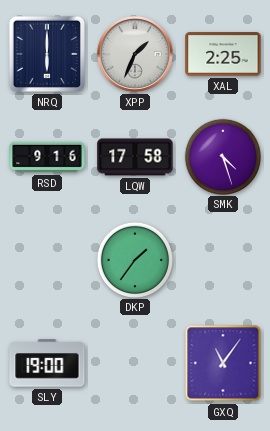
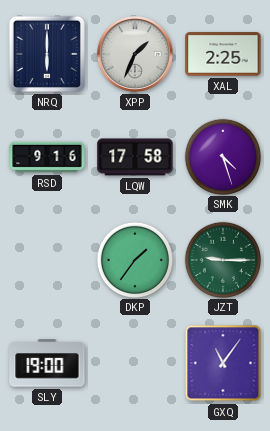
JZT: none -> 9:15
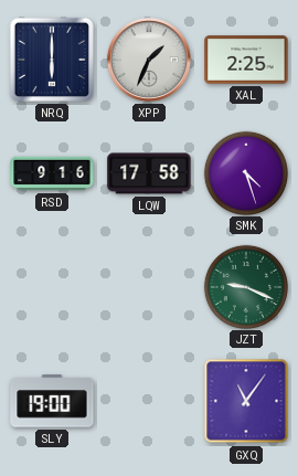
DKP: 1:36 -> none
JZT: 9:15 -> 9:19
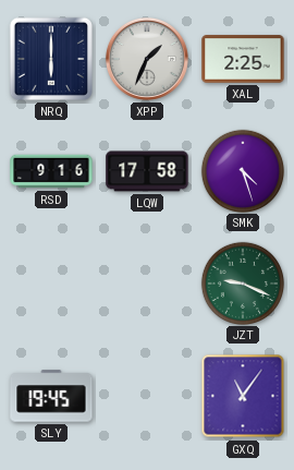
SLY: 19:00 -> 19:45
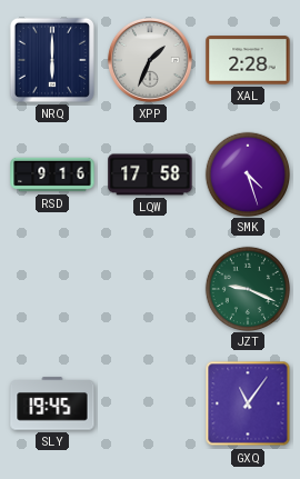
XAL: 2:25 -> 2:28
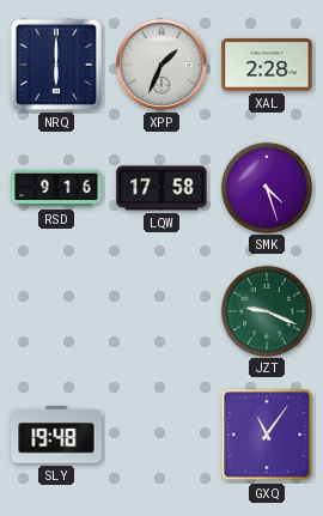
SLY: 19:45 -> 19:48
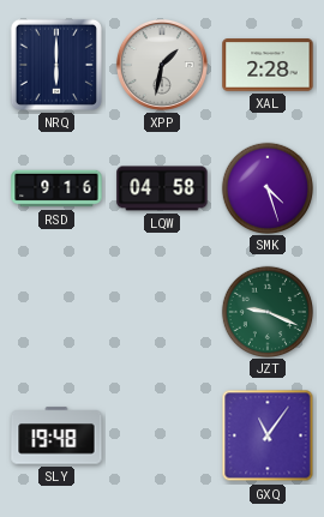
XPP: 1:34 -> 1:32
LQW: 17:58 -> 04:58
